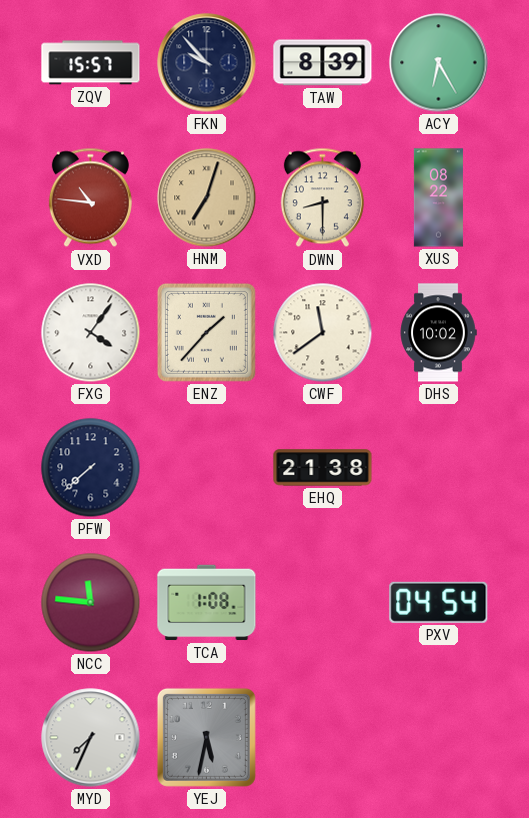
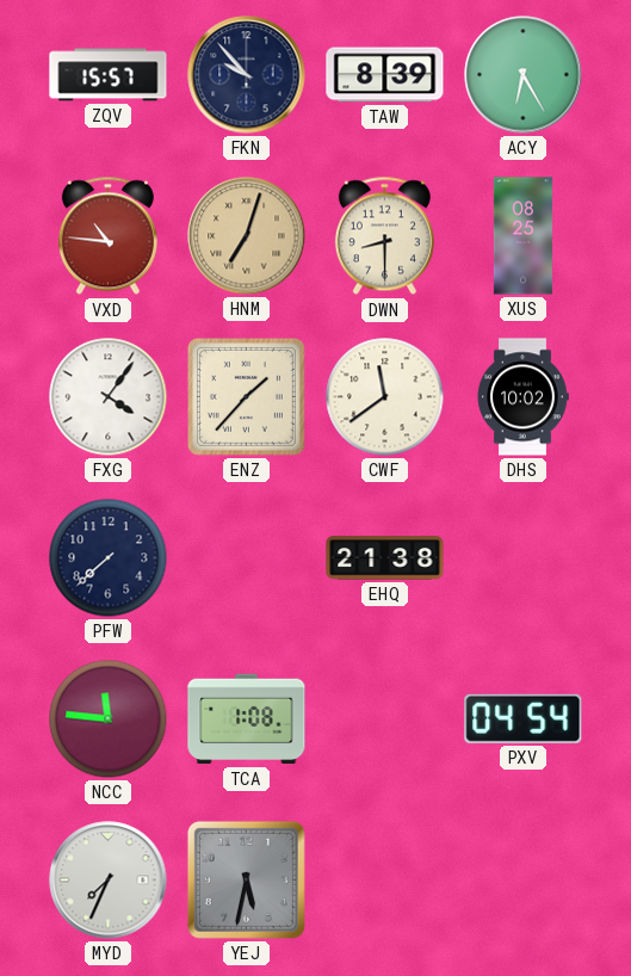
XUS: 08:22 -> 08:25
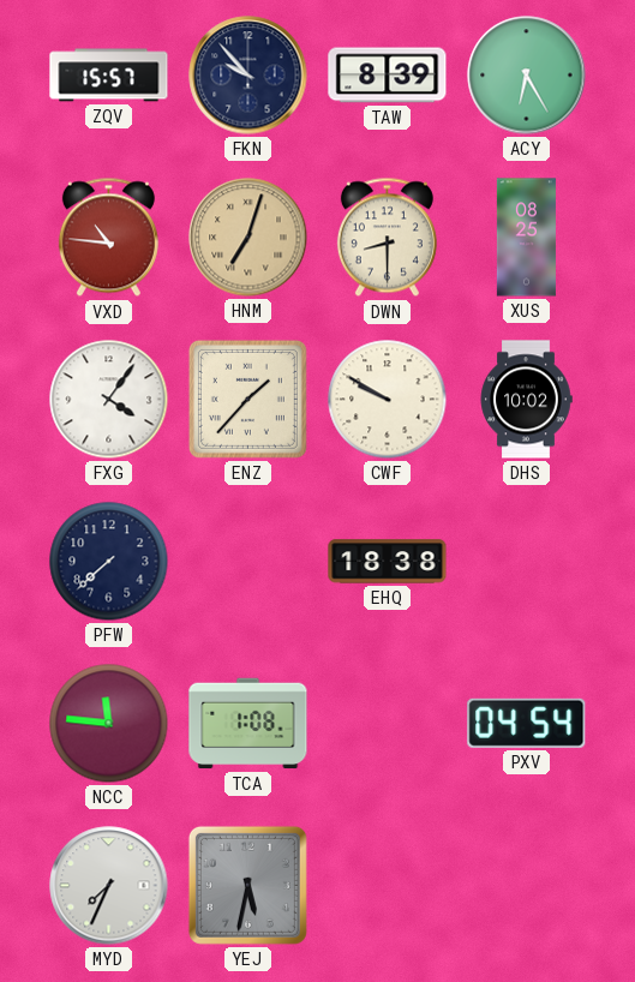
CWF: 11:39 -> 9:50
EHQ: 21:38 -> 18:38
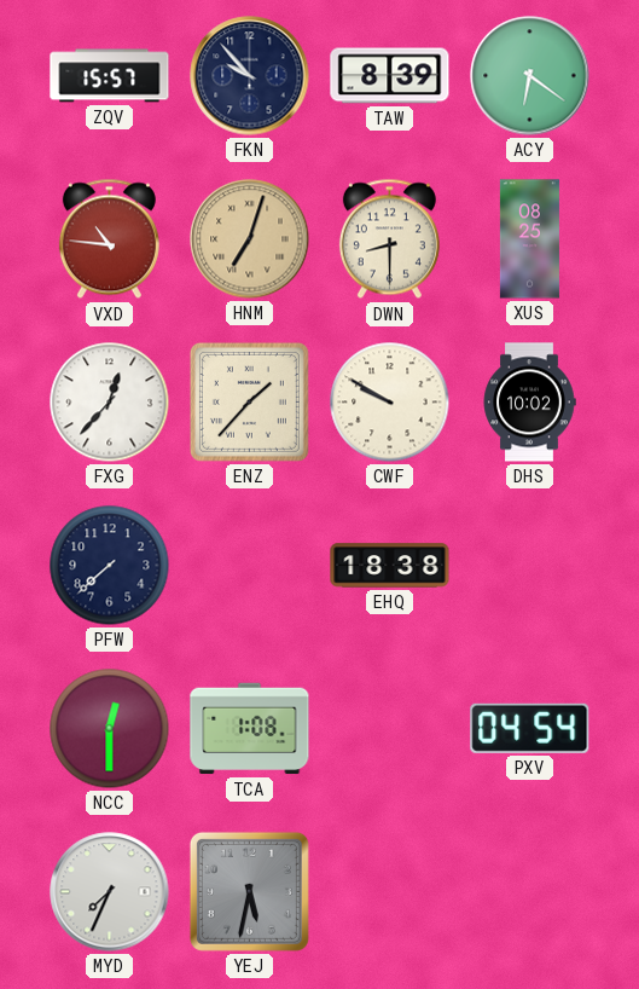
ACY: 6:25 -> 6:21
FXG: 4:06 -> 12:37
NCC: 11:46 -> 12:30
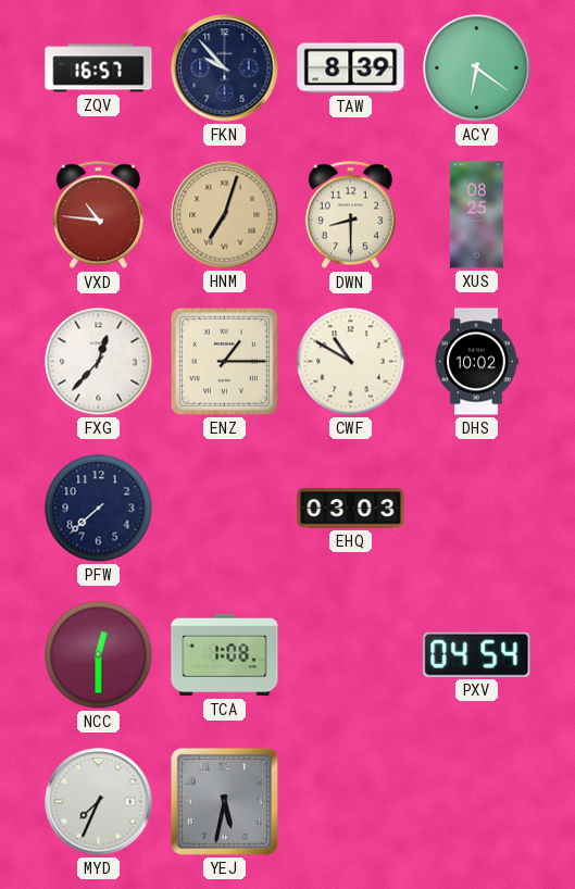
ZQV: 15:57 -> 16:57
ENZ: 1:37 -> 1:15
CWF: 9:50 -> 10:50
EHQ: 18:38 -> 03:03
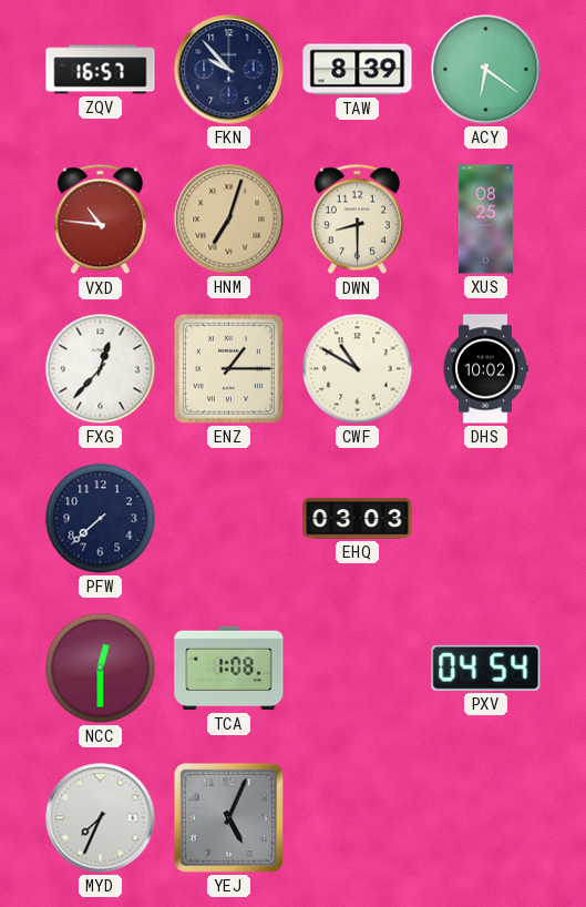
YEJ: 5:32 -> 5:04
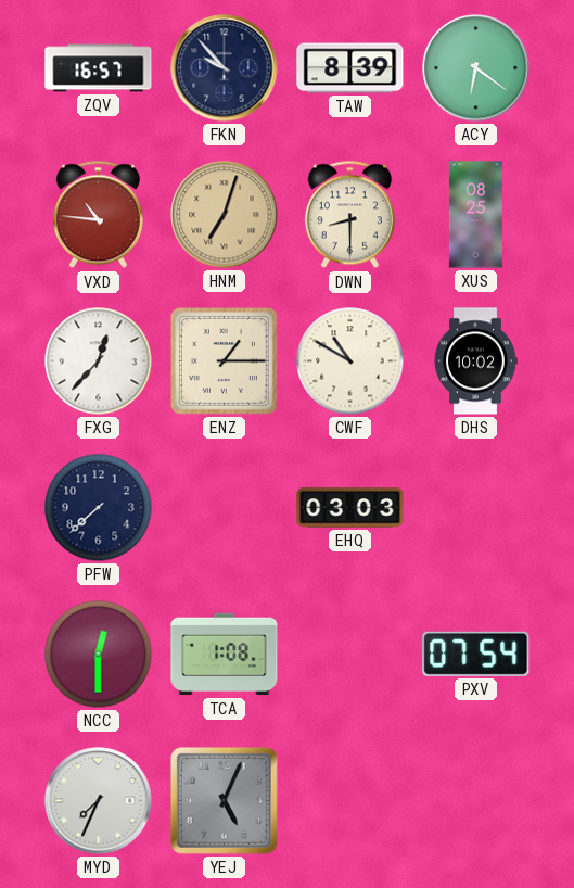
PXV: 04:54 -> 07:54
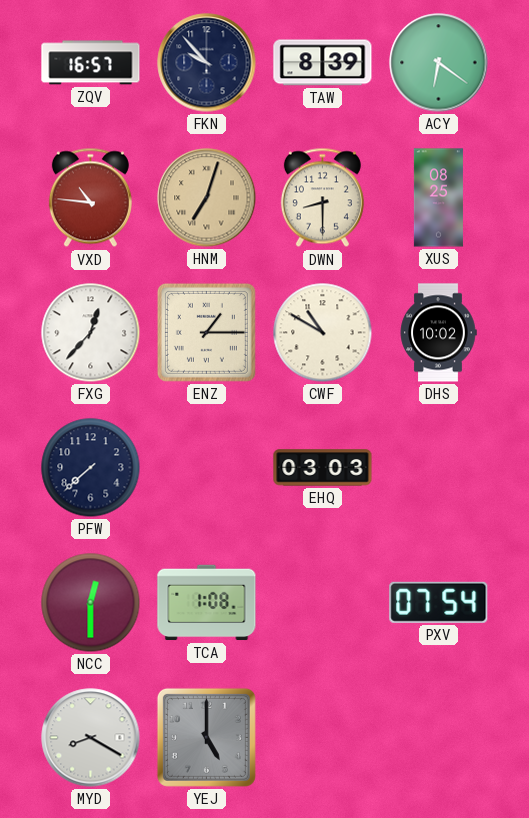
MYD: 7:34 -> 8:20
YEJ: 5:04 -> 5:00
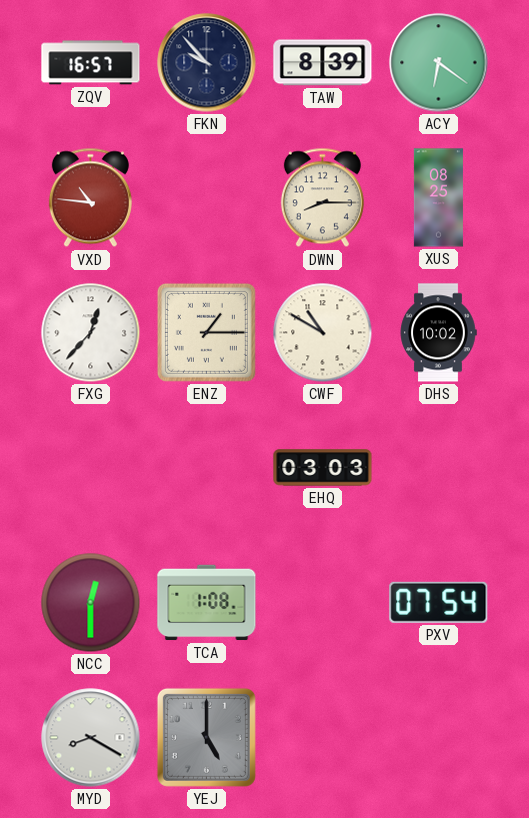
HNM: 7:03 -> none
DWN: 8:30 -> 8:15
PFW: 7:38 -> none
